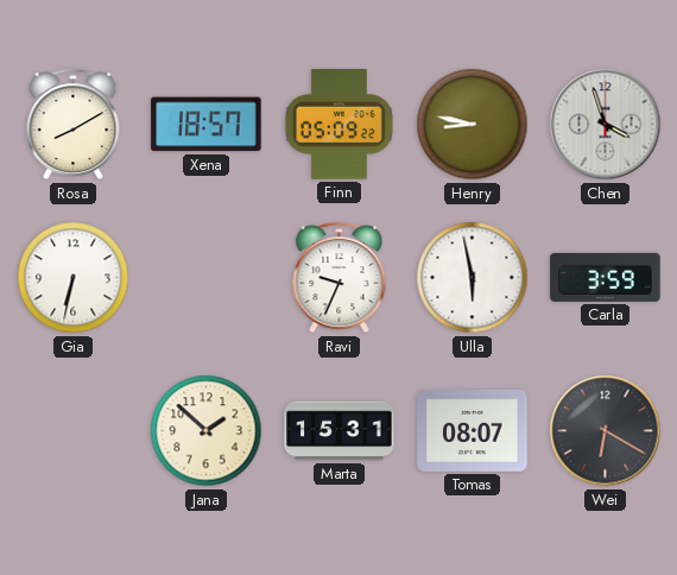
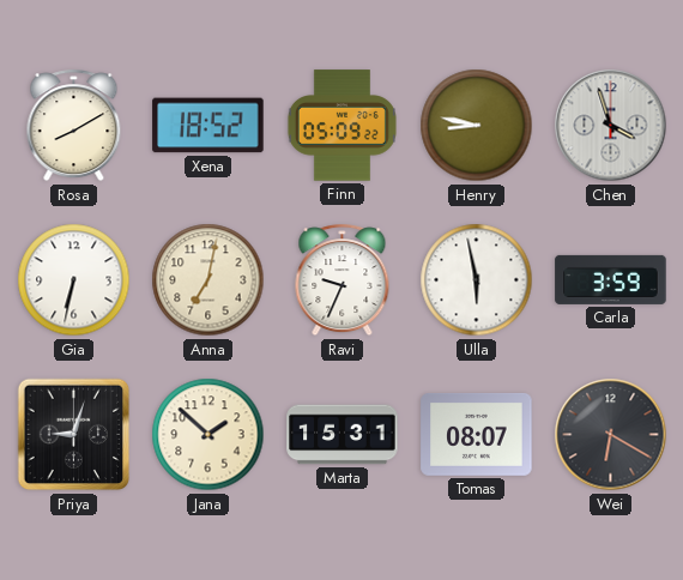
Xena: 18:57 -> 18:52
Anna: none -> 7:02
Priya: none -> 9:03
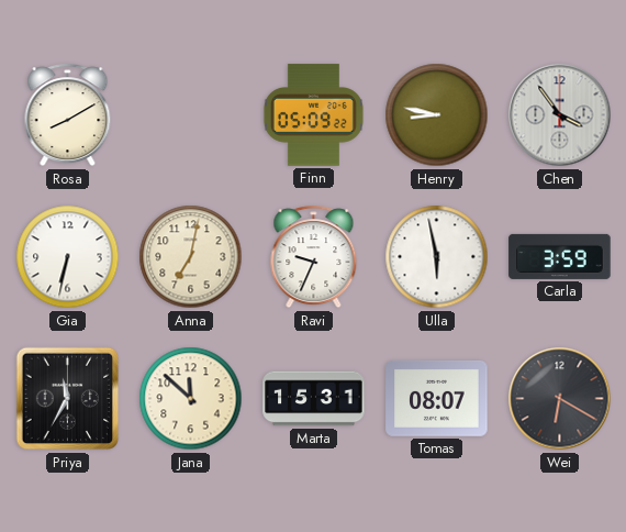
Xena: 18:52 -> none
Chen: 3:57 -> 3:54
Priya: 9:03 -> 11:35
Jana: 1:52 -> 11:52
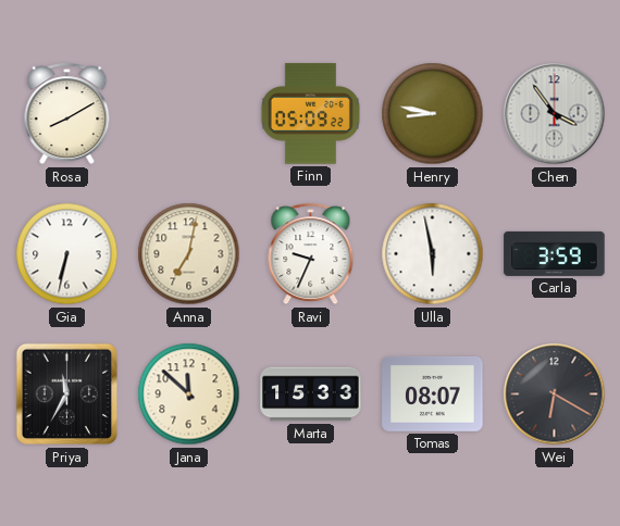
Marta: 15:31 -> 15:33
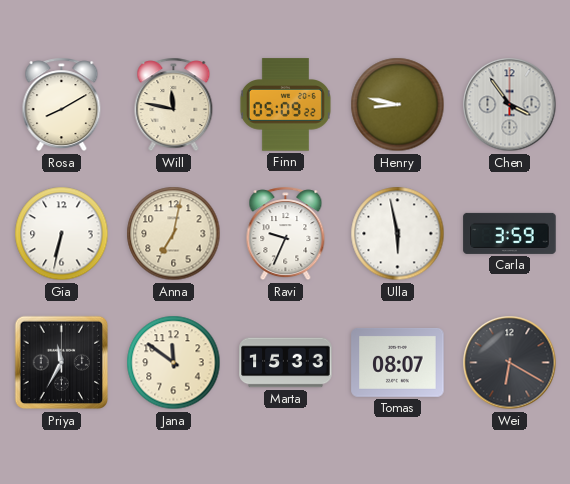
Will: none -> 11:47
Jana: 11:52 -> 11:51
